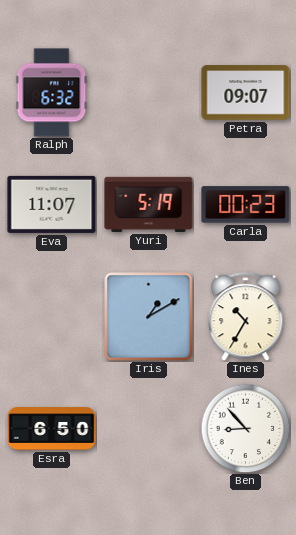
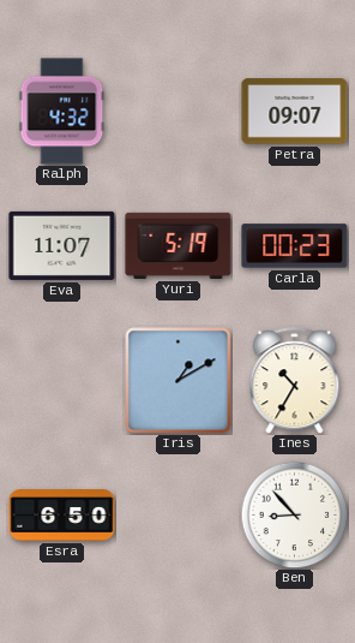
Ralph: 6:32 -> 4:32
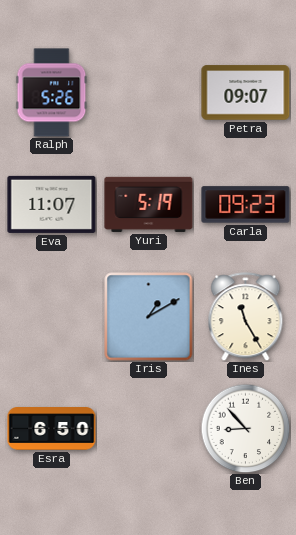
Ralph: 4:32 -> 5:26
Carla: 00:23 -> 09:23
Ines: 10:35 -> 11:25
